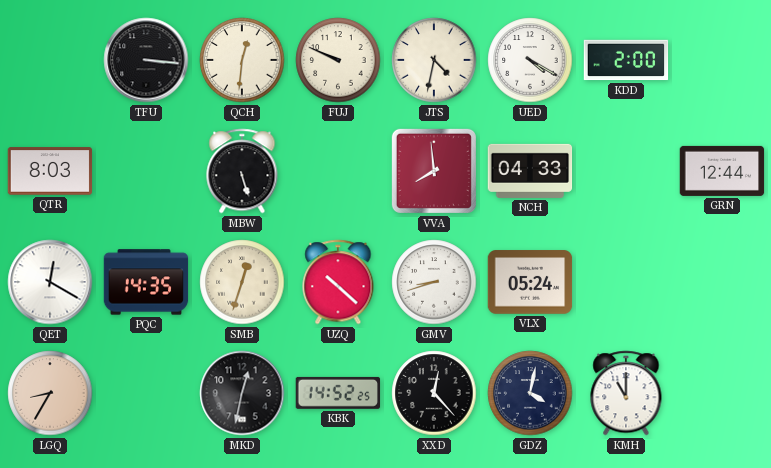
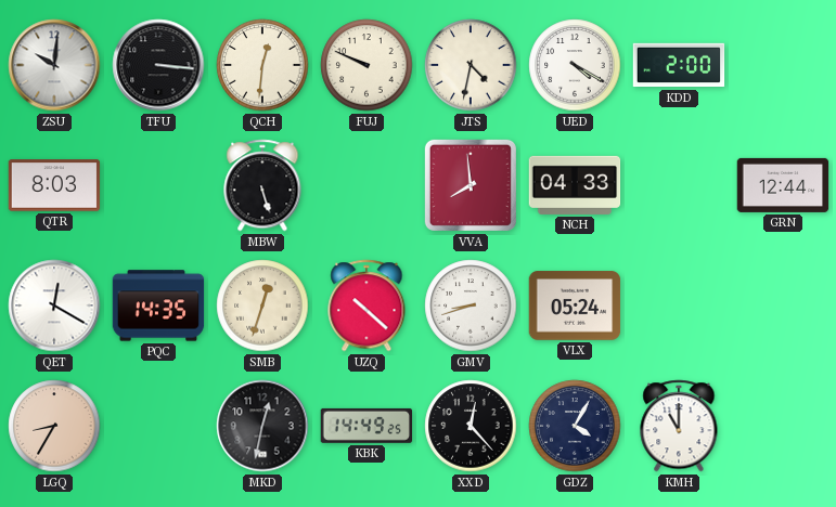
ZSU: none -> 10:01
KBK: 14:52 -> 14:49
GDZ: 4:02 -> 4:05
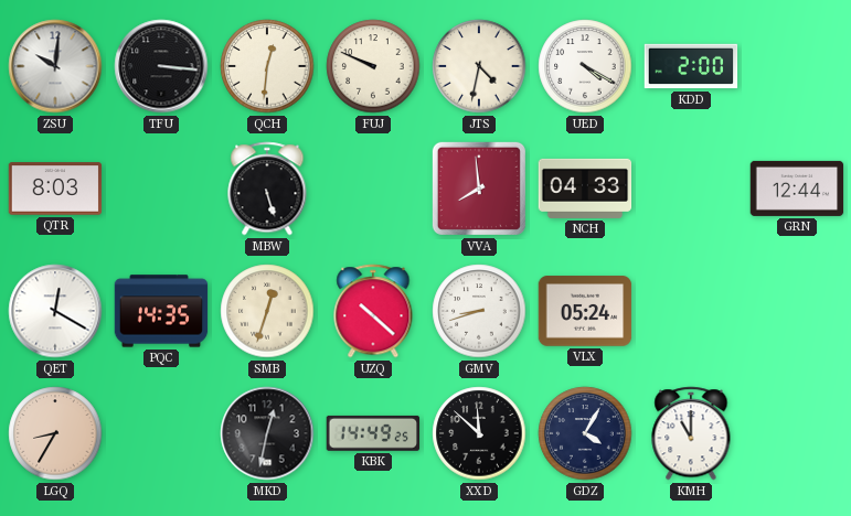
XXD: 12:23 -> 11:52
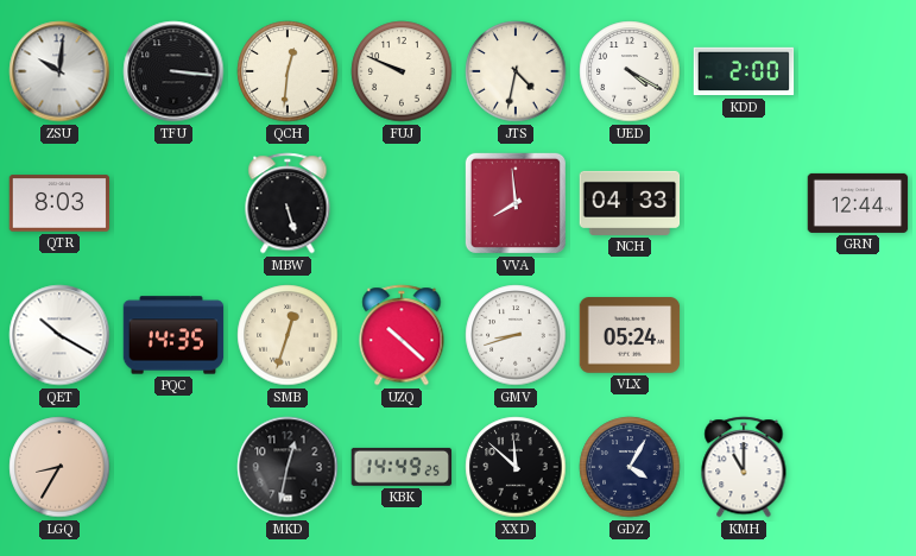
QET: 12:20 -> 10:20
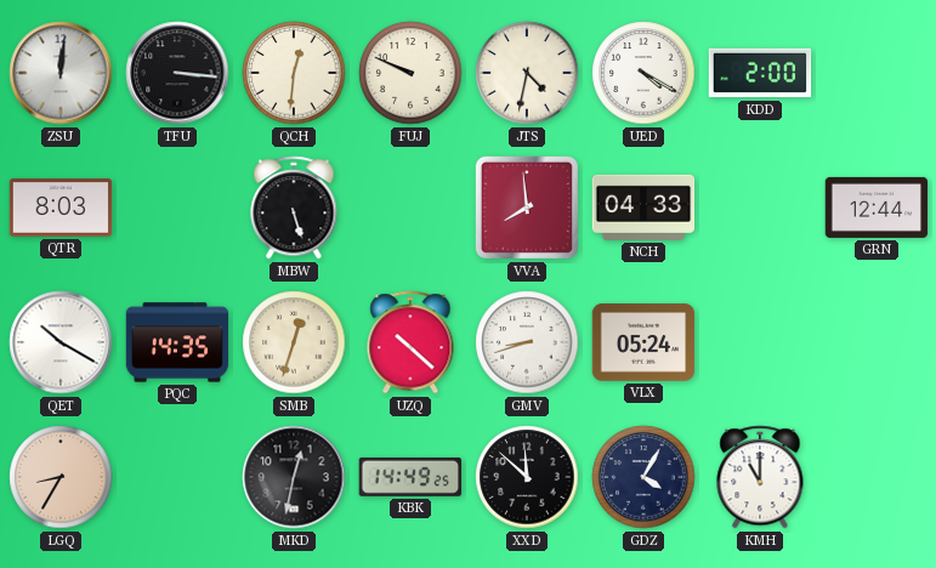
ZSU: 10:01 -> 12:01
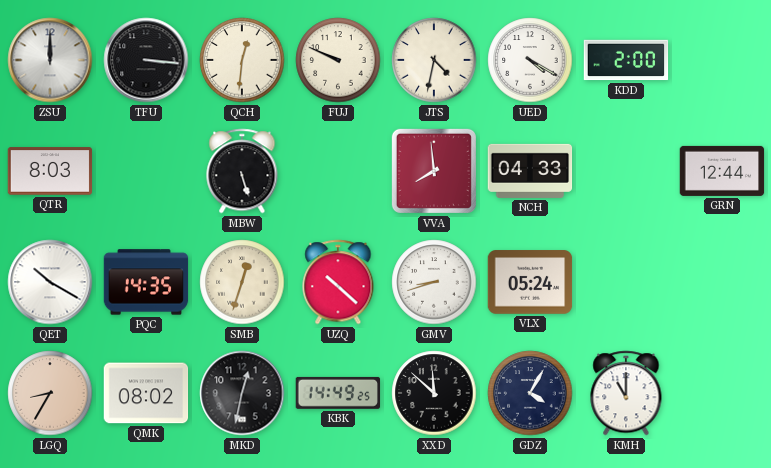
ZSU: 12:01 -> 12:00
QMK: none -> 08:02
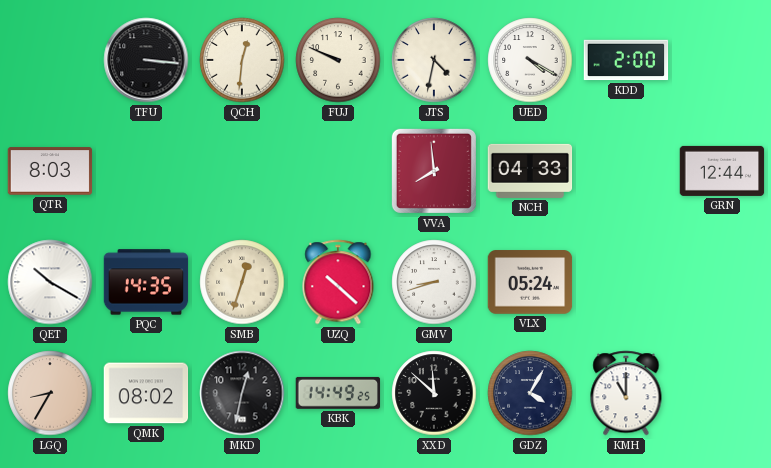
ZSU: 12:00 -> none
MBW: 5:27 -> none
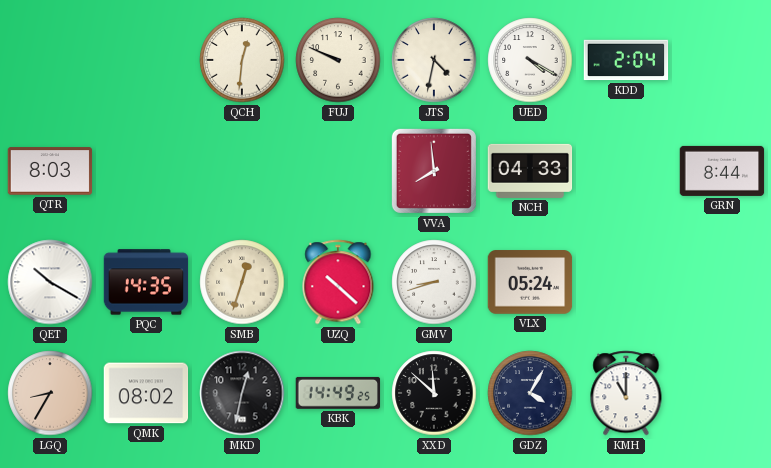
TFU: 3:16 -> none
KDD: 2:00 -> 2:04
GRN: 12:44 -> 8:44
